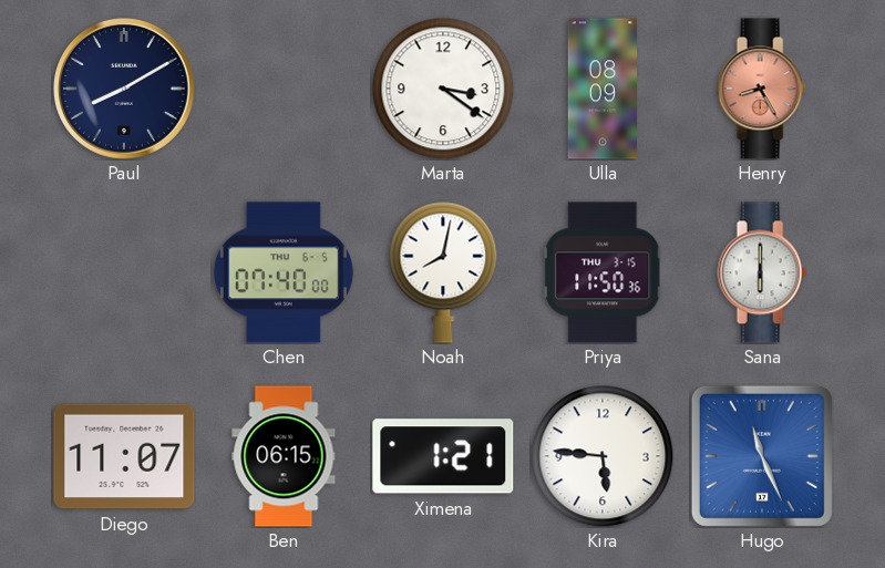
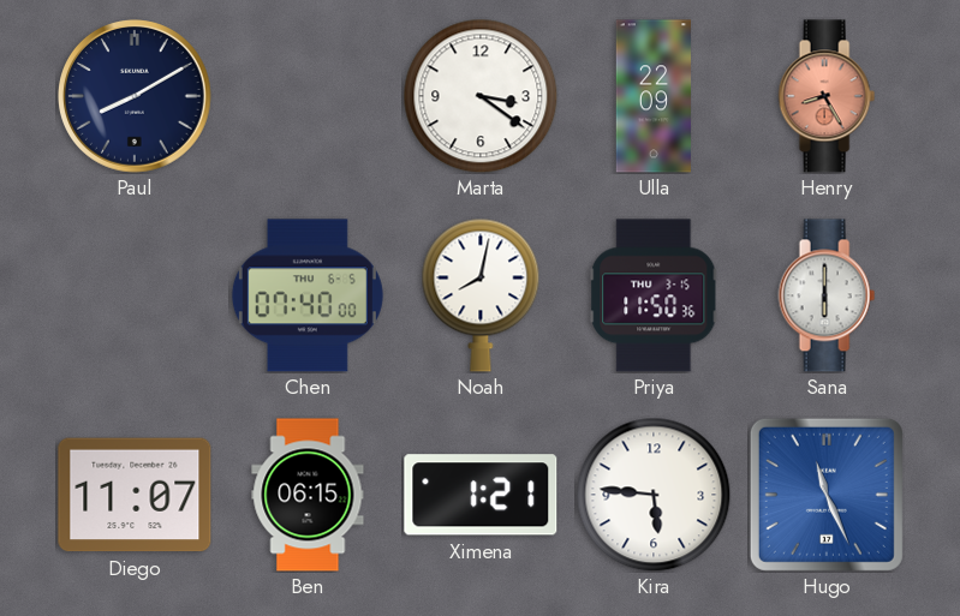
Ulla: 08:09 -> 22:09
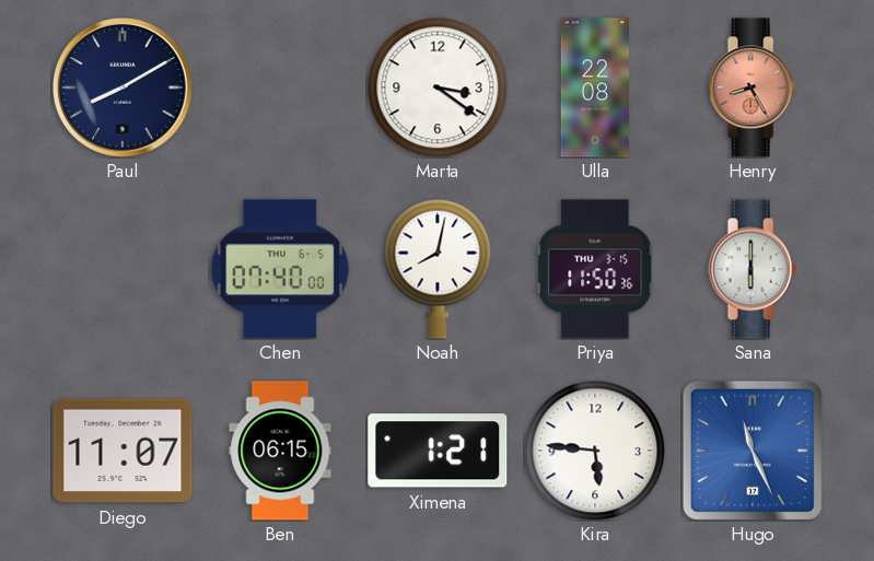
Ulla: 22:09 -> 22:08
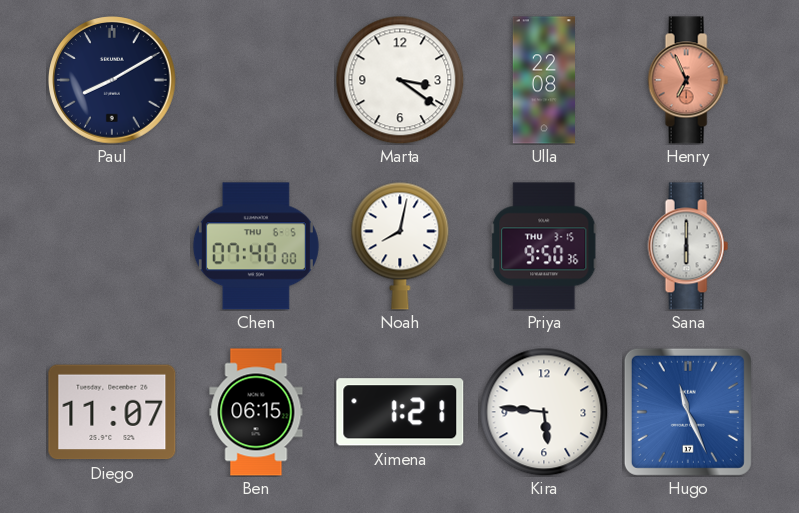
Henry: 8:25 -> 6:56
Priya: 11:50 -> 9:50
